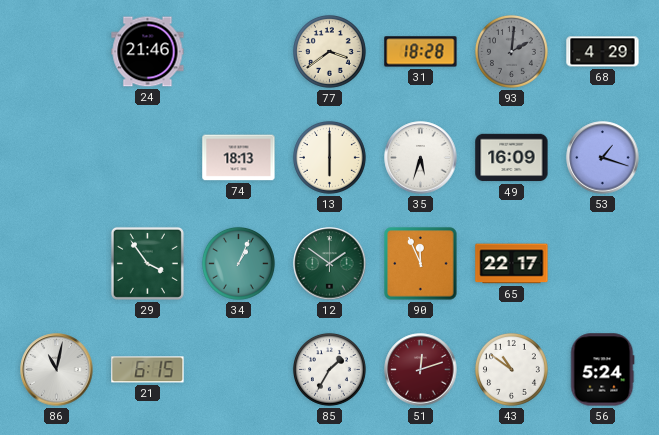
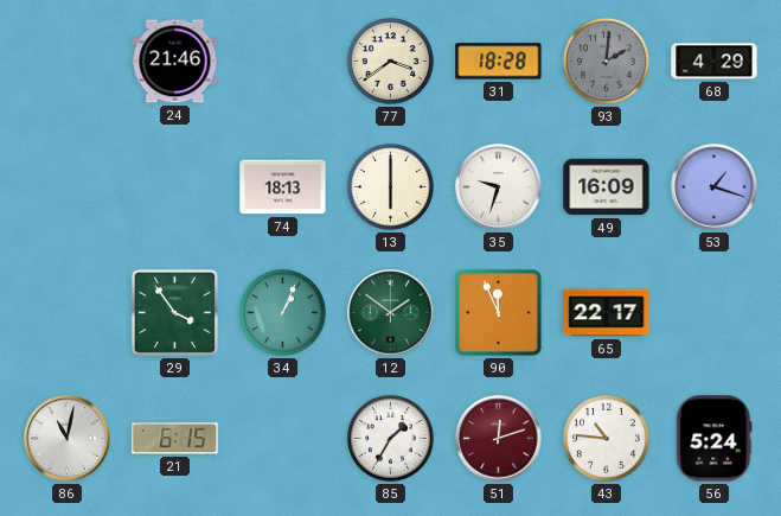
35: 5:33 -> 9:33
43: 10:51 -> 10:46
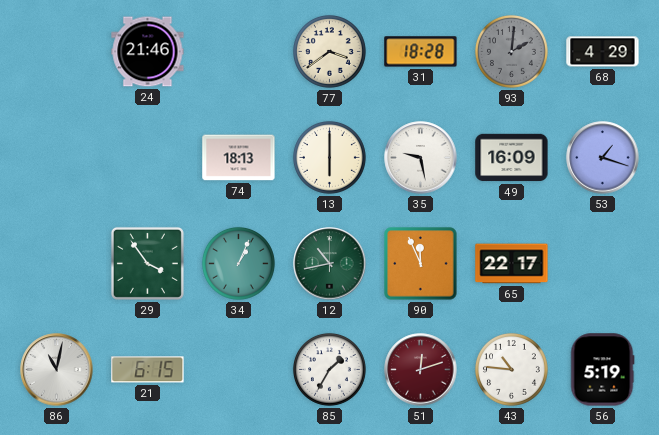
35: 9:33 -> 9:28
12: 1:51 -> 10:43
56: 5:24 -> 5:19
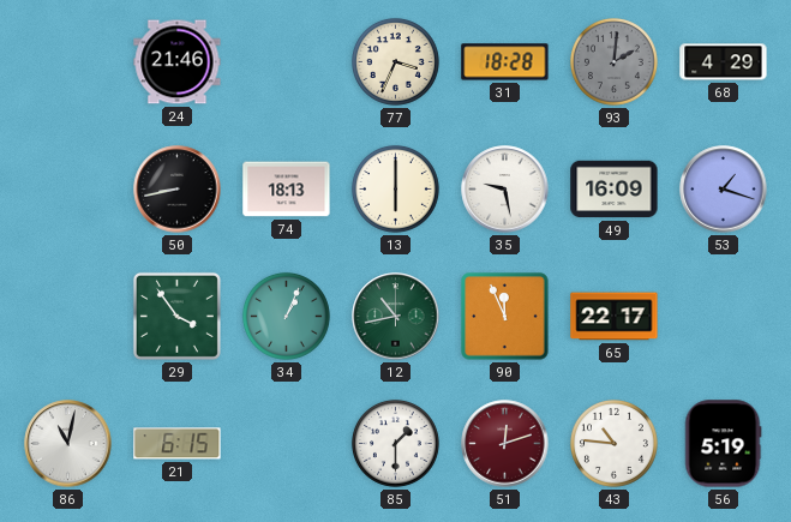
77: 3:39 -> 3:34
50: none -> 8:43
85: 1:35 -> 1:30
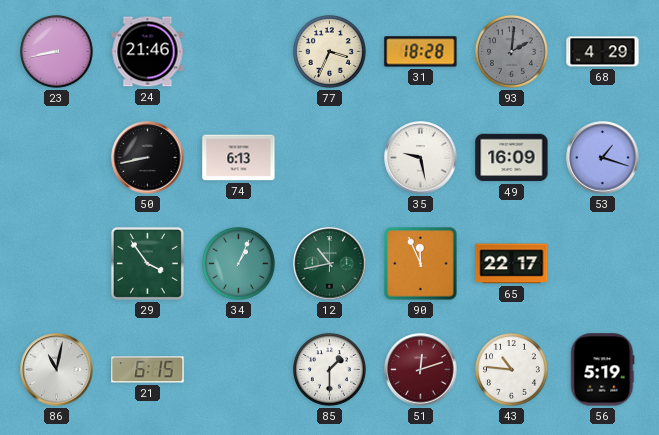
23: none -> 8:43
74: 18:13 -> 6:13
13: 6:00 -> none
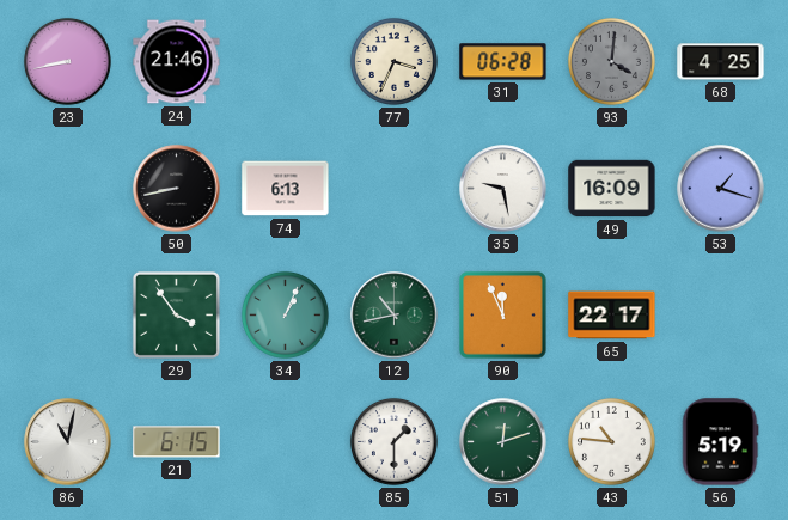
31: 18:28 -> 06:28
93: 2:01 -> 4:01
68: 4:29 -> 4:25
51 dial: burgundy -> green
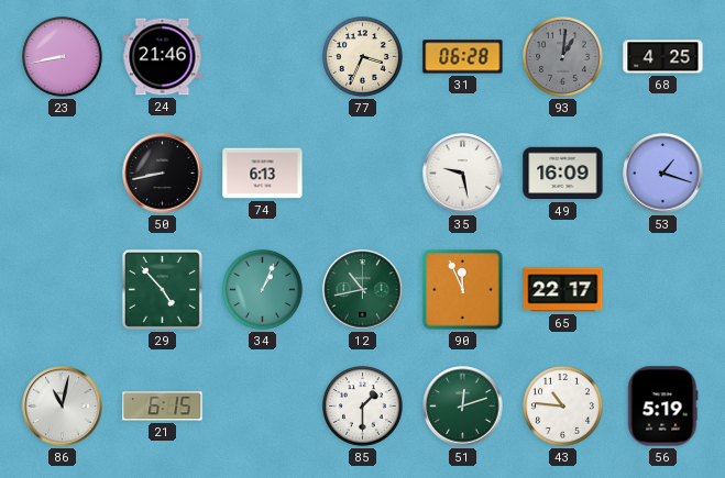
93: 4:01 -> 1:01
29: 3:54 -> 4:53
